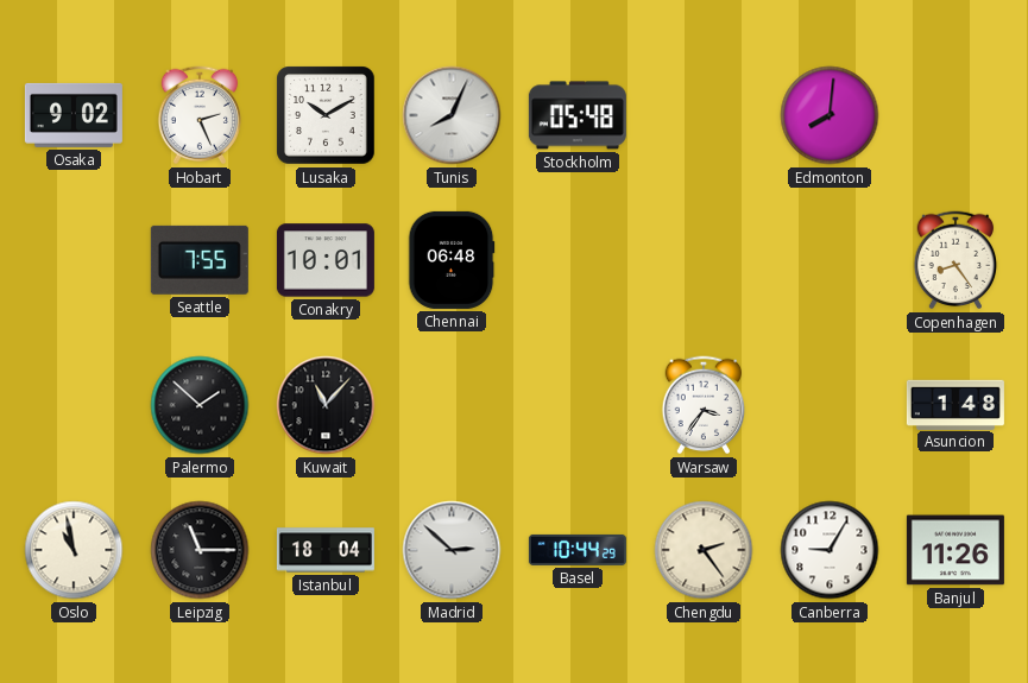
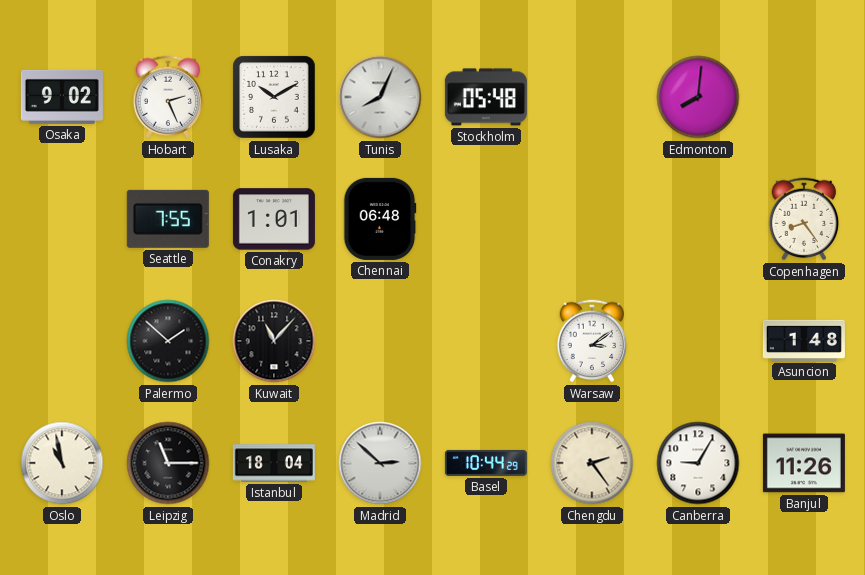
Conakry: 10:01 -> 1:01
Warsaw: 3:36 -> 3:09
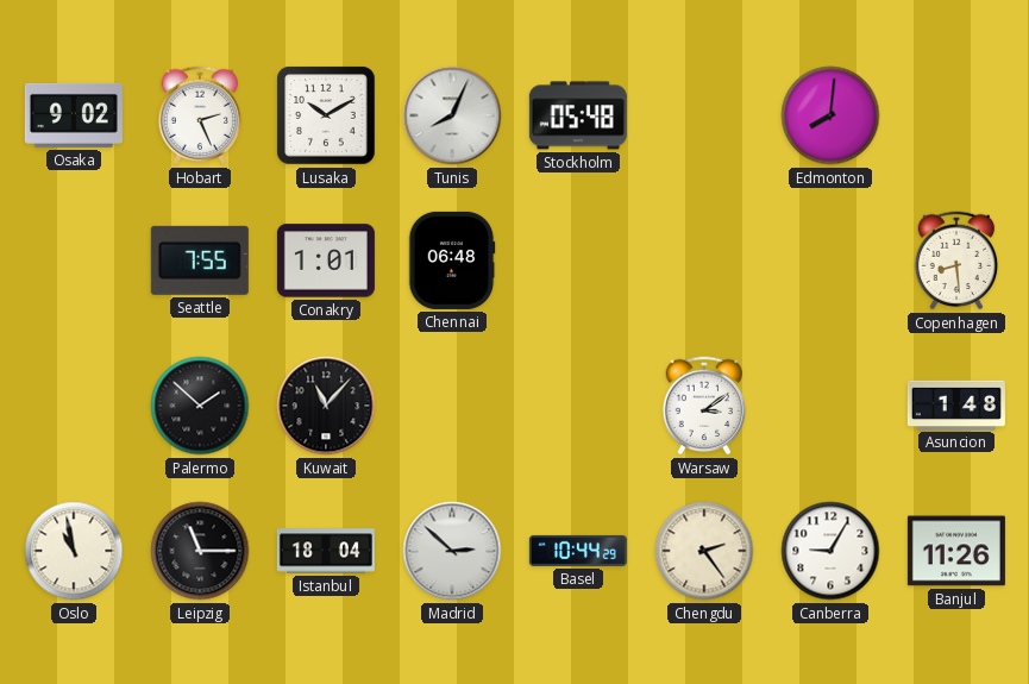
Copenhagen: 8:24 -> 8:29
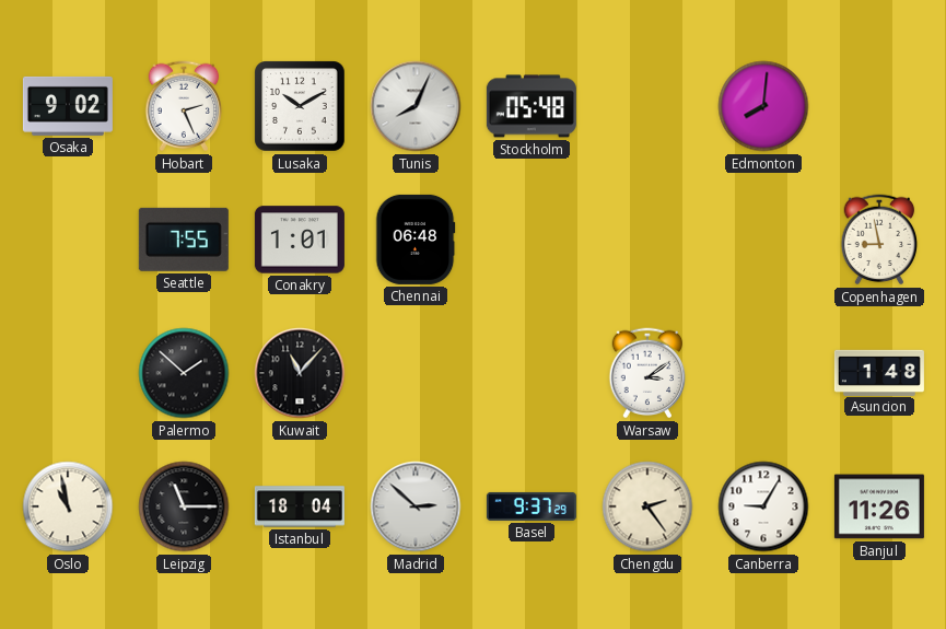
Copenhagen: 8:29 -> 8:58
Basel: 10:44 -> 9:37
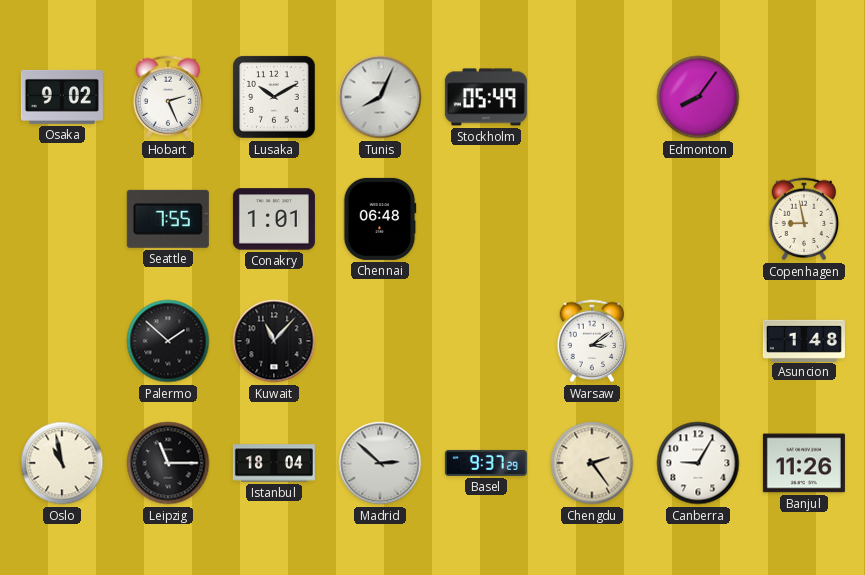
Stockholm: 05:48 -> 05:49
Edmonton: 8:01 -> 8:06
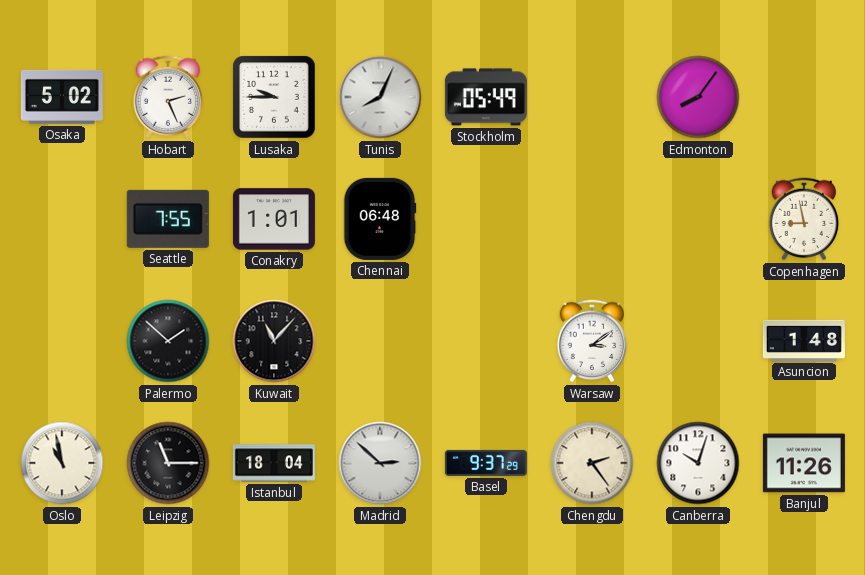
Osaka: 9:02 -> 5:02
Lusaka: 10:10 -> 9:45
Canberra: 9:05 -> 10:03
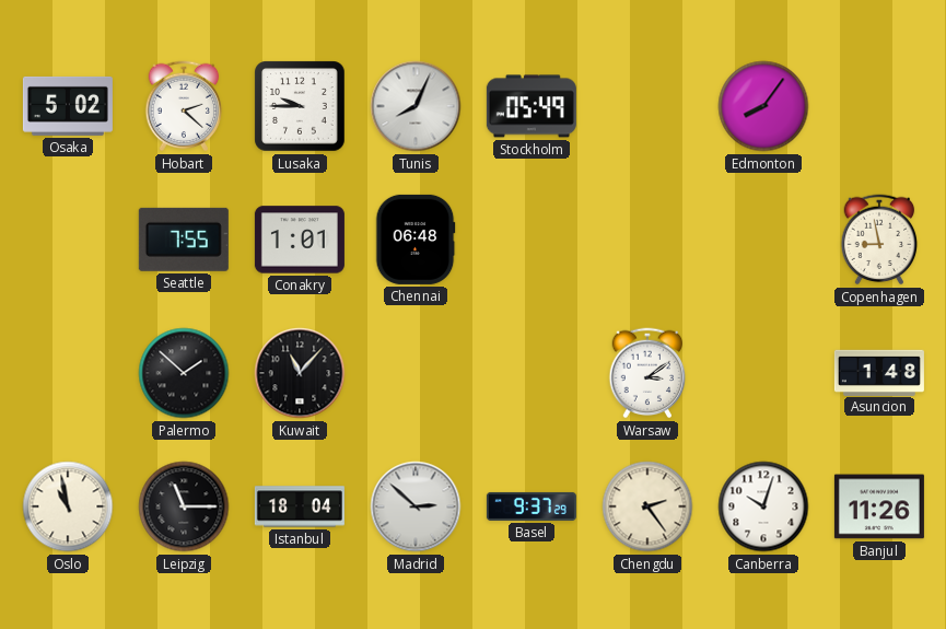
Hobart: 2:26 -> 2:22
